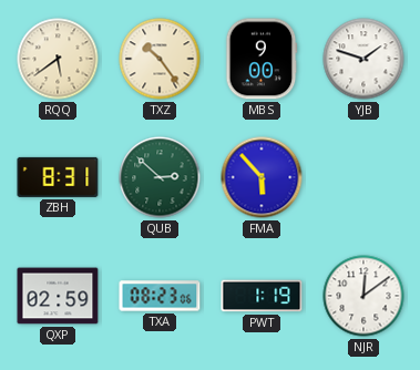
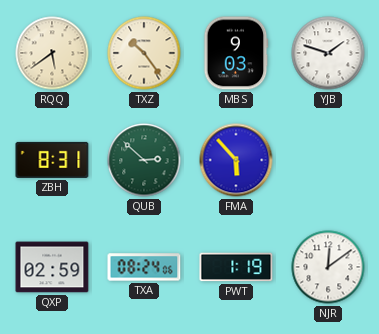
MBS: 9:00 -> 9:03
TXA: 08:23 -> 08:24
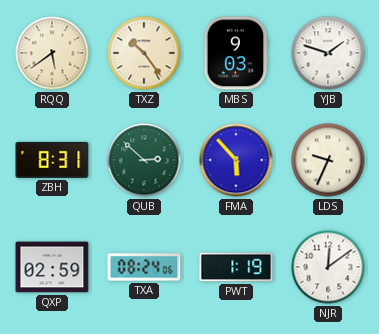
LDS: none -> 9:34
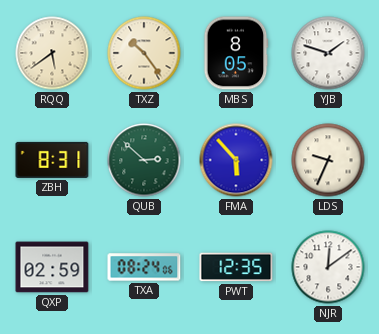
MBS: 9:03 -> 8:05
PWT: 1:19 -> 12:35
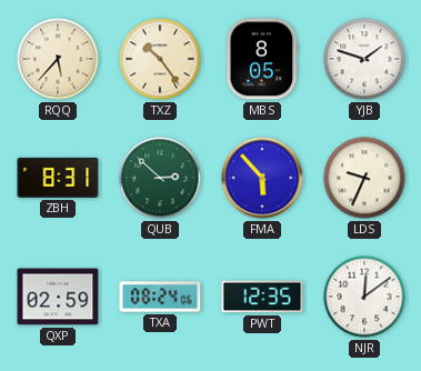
RQQ: 5:39 -> 5:37
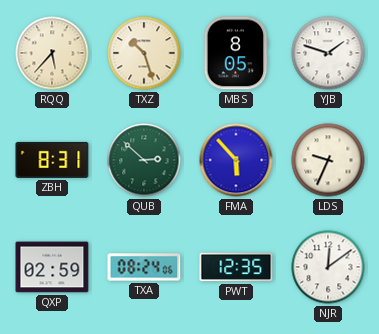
TXZ: 10:24 -> 10:27
